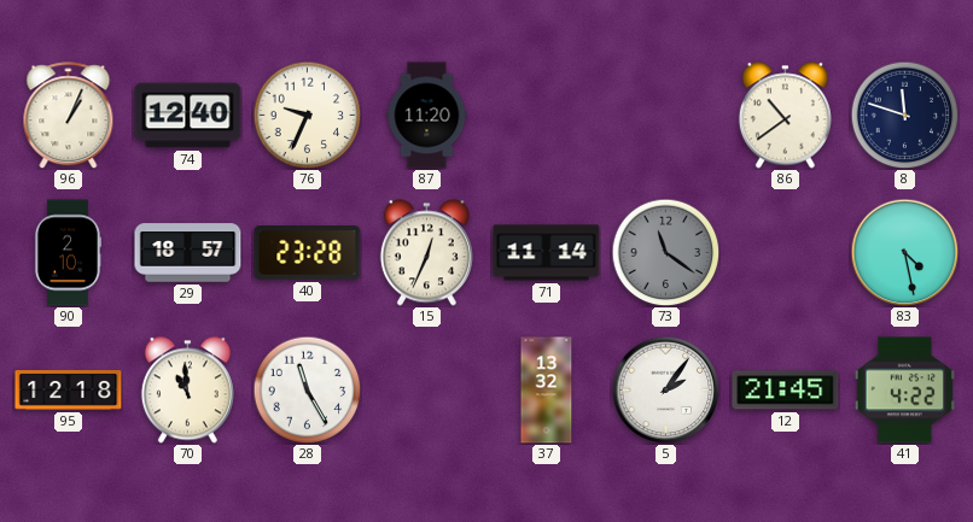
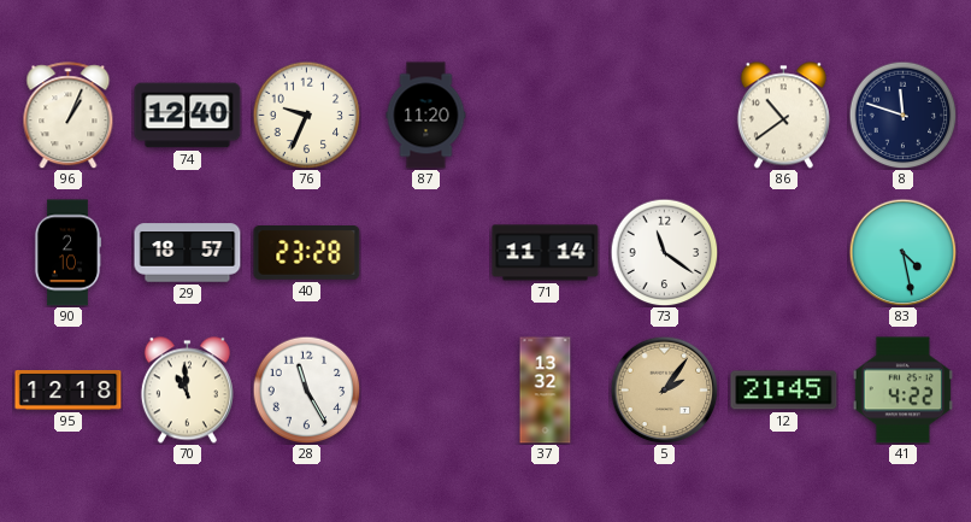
15: 12:34 -> none
73 dial: grey -> white
5 dial: white -> champagne
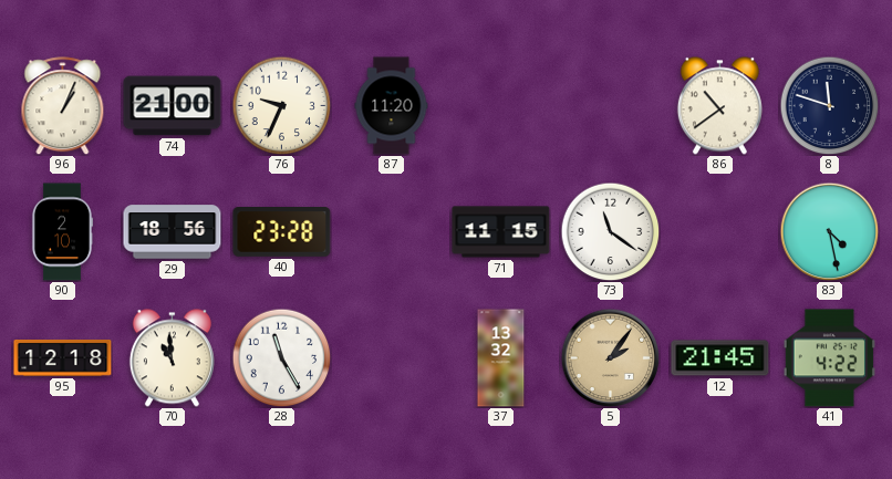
74: 12:40 -> 21:00
29: 18:57 -> 18:56
71: 11:14 -> 11:15
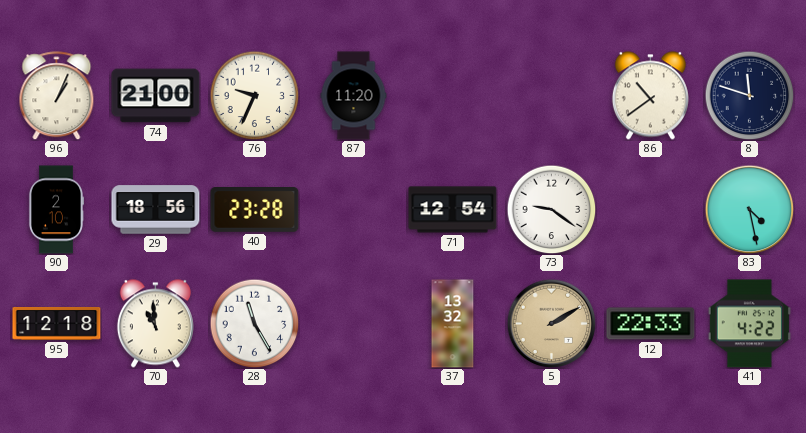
71: 11:15 -> 12:54
73: 11:21 -> 9:21
5: 2:06 -> 2:10
12: 21:45 -> 22:33
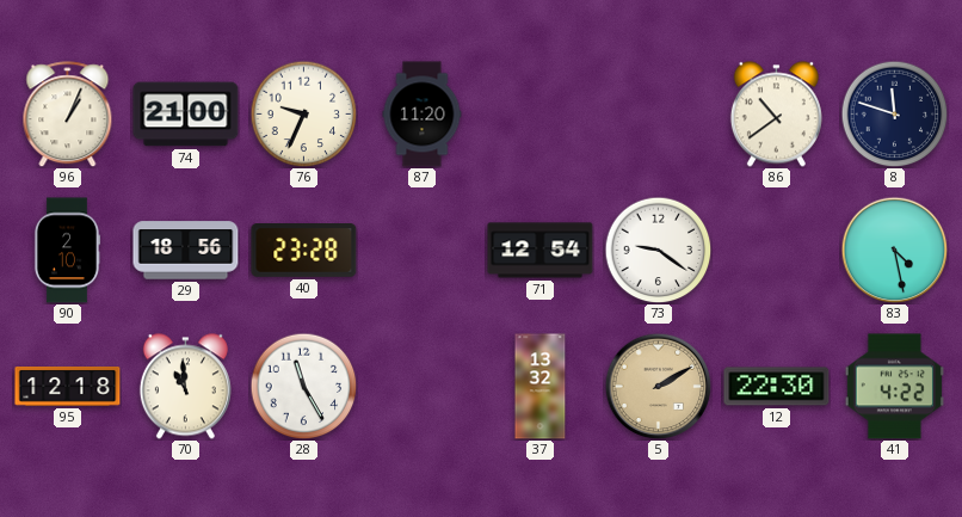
12: 22:33 -> 22:30
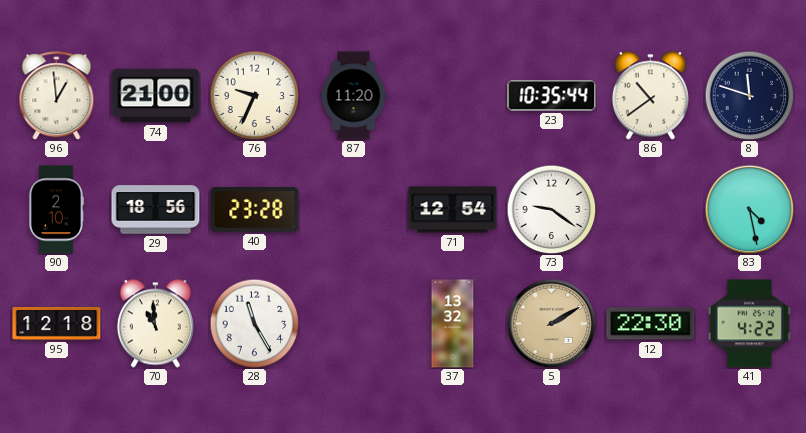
96: 1:04 -> 12:59
23: none -> 10:35
